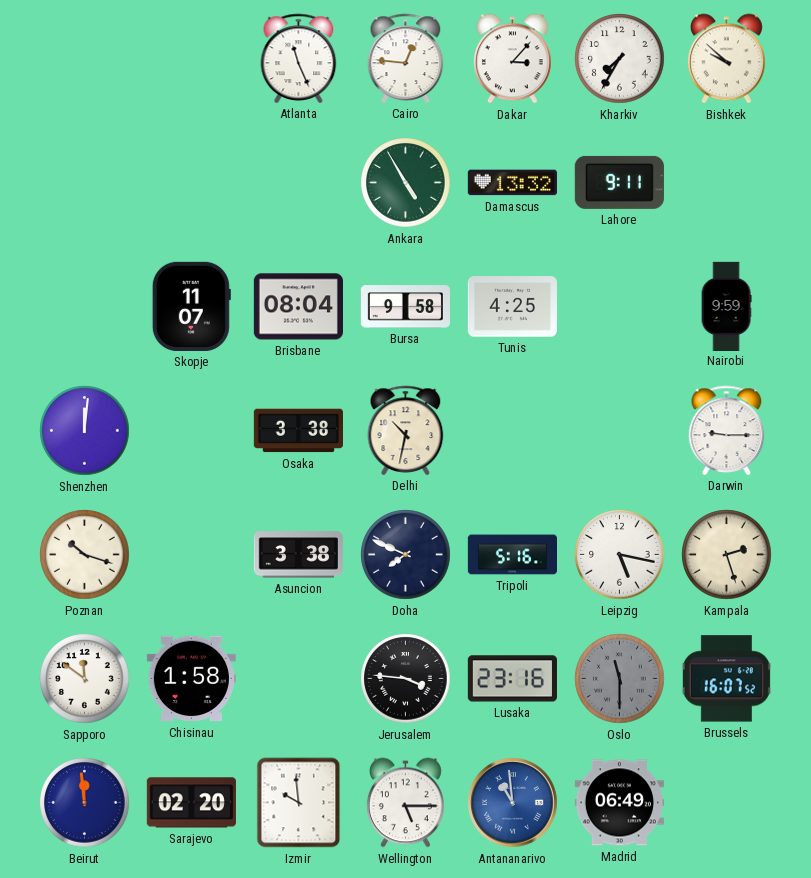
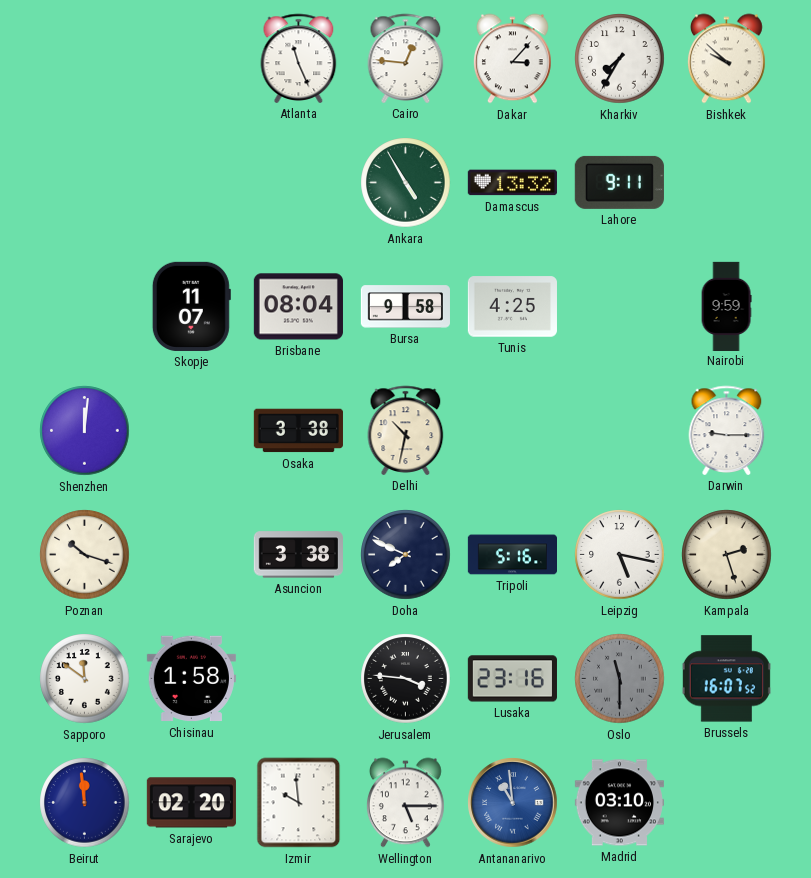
Madrid: 06:49 -> 03:10
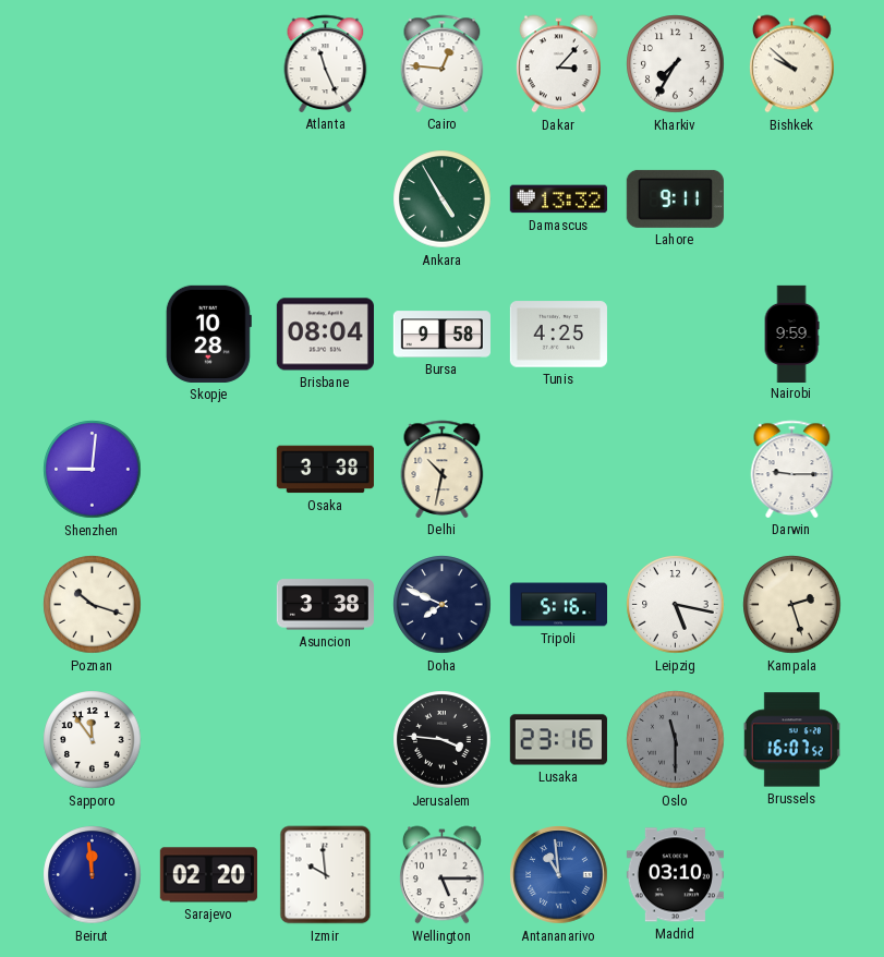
Skopje: 11:07 -> 10:28
Shenzhen: 12:01 -> 9:01
Sapporo: 11:51 -> 11:54
Chisinau: 1:58 -> none
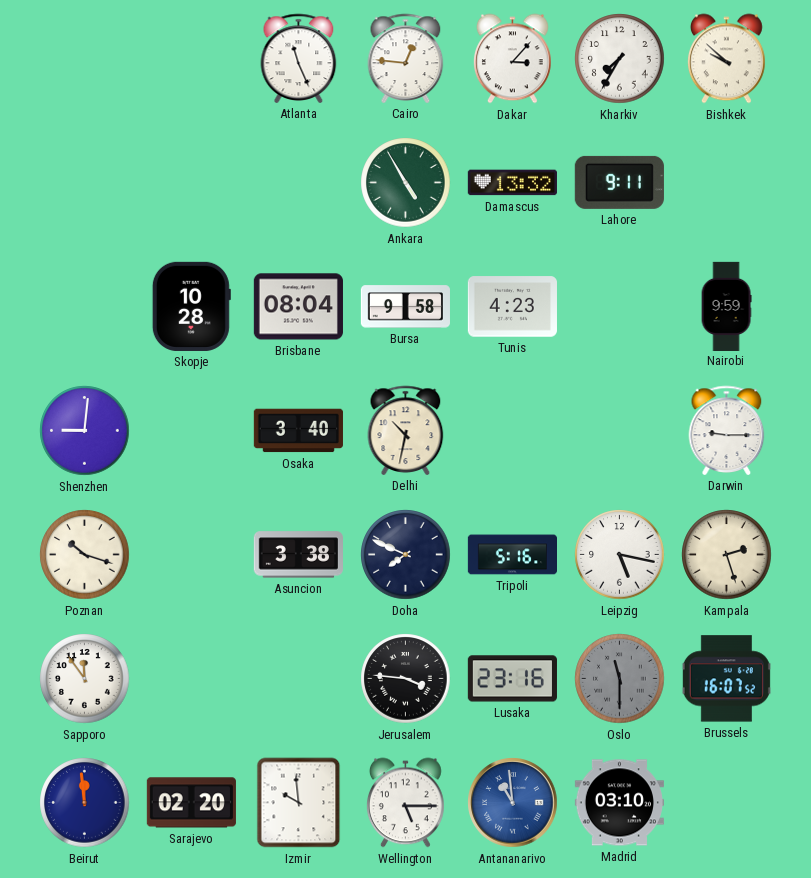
Tunis: 4:25 -> 4:23
Osaka: 3:38 -> 3:40
